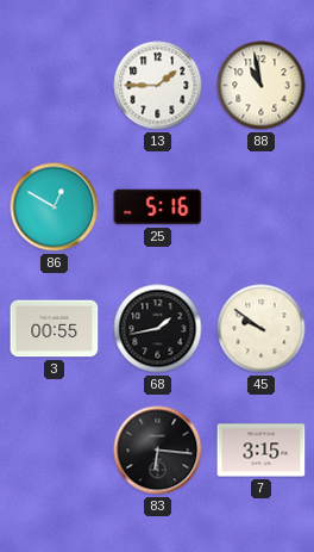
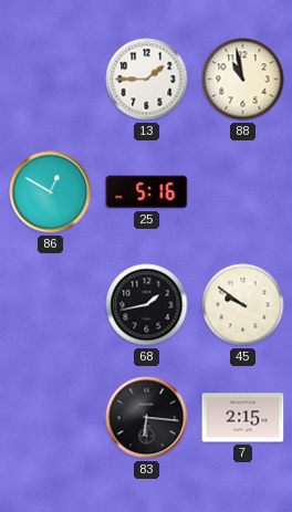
3: 00:55 -> none
7: 3:15 -> 2:15
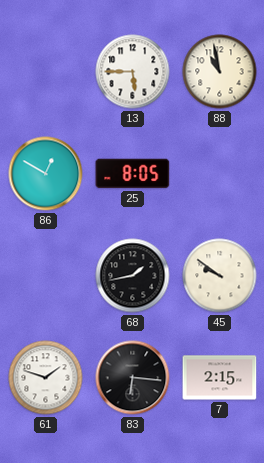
13: 1:45 -> 5:45
25: 5:16 -> 8:05
61: none -> 1:48
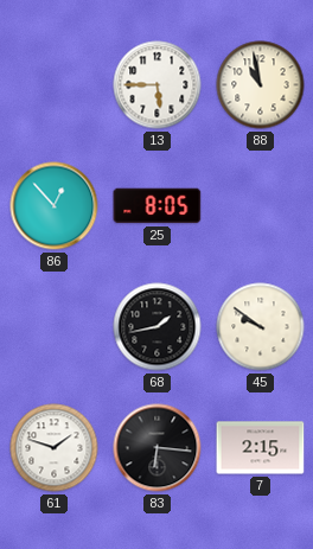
86: 12:50 -> 12:53
